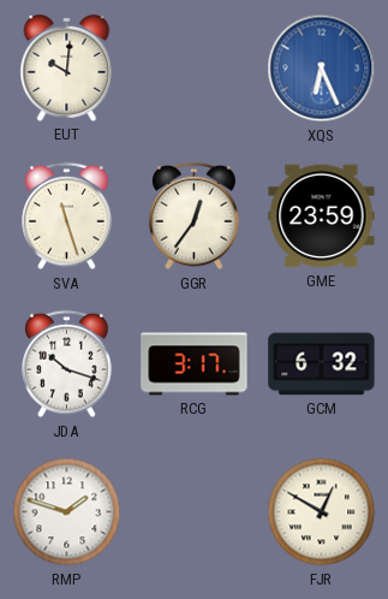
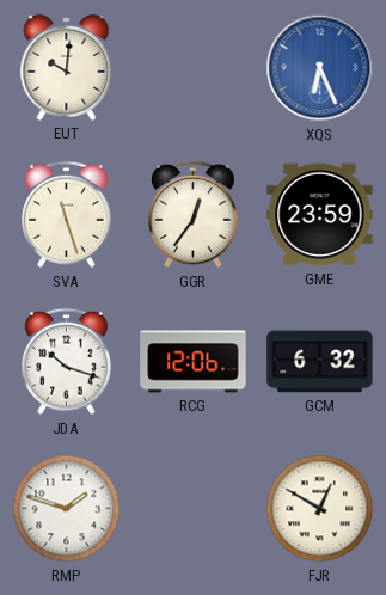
RCG: 3:17 -> 12:06
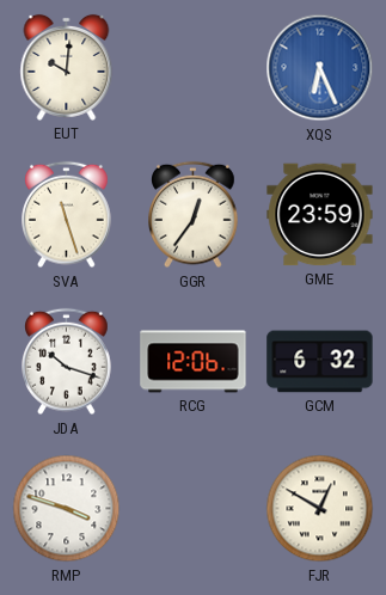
RMP: 1:48 -> 3:48
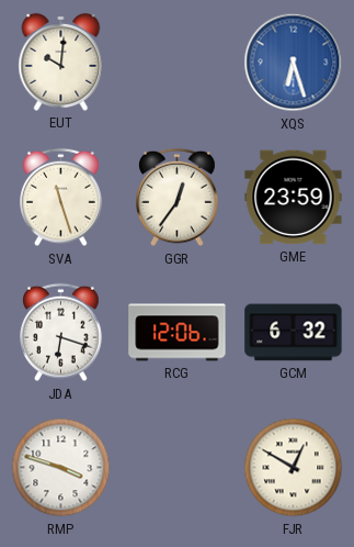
XQS: 6:26 -> 6:27
JDA: 10:18 -> 6:18
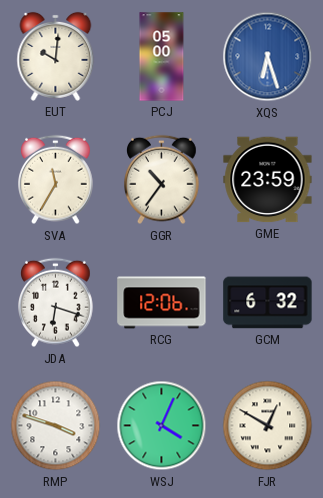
PCJ: none -> 05:00
SVA: 11:27 -> 11:35
GGR: 12:36 -> 10:36
WSJ: none -> 4:04
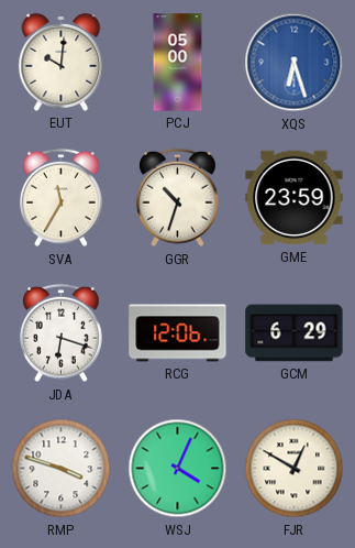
GGR: 10:36 -> 10:33
GCM: 6:32 -> 6:29
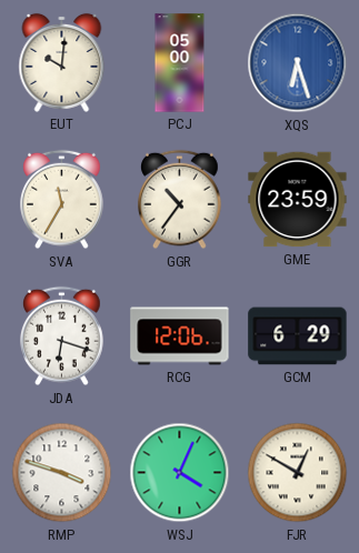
GGR: 10:33 -> 10:36
